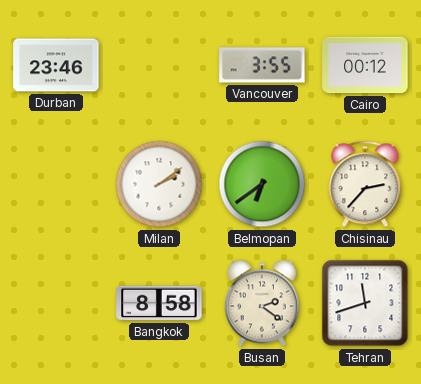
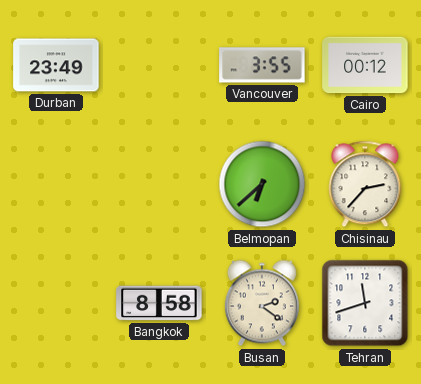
Durban: 23:46 -> 23:49
Milan: 2:09 -> none
Belmopan: 6:39 -> 6:38
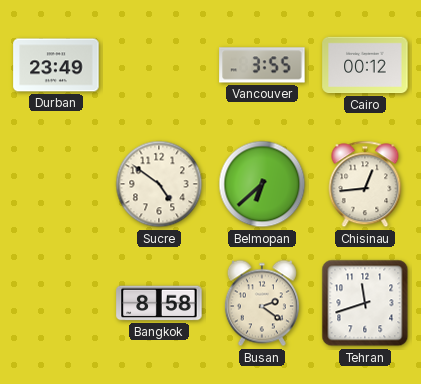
Sucre: none -> 4:51
Chisinau: 2:37 -> 12:44
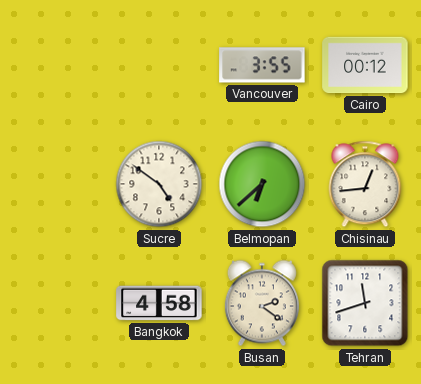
Durban: 23:49 -> none
Bangkok: 8:58 -> 4:58
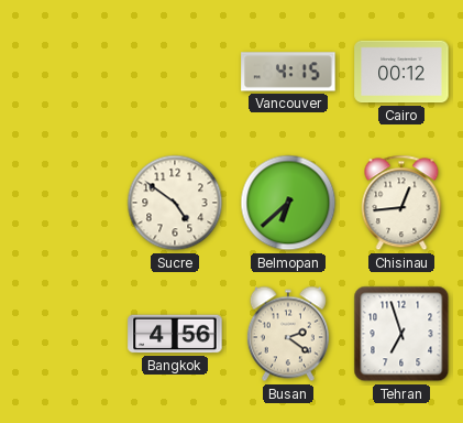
Vancouver: 3:55 -> 4:15
Bangkok: 4:58 -> 4:56
Tehran: 11:42 -> 6:57
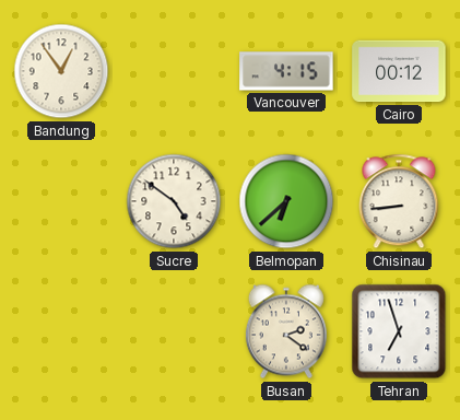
Bandung: none -> 12:54
Chisinau: 12:44 -> 8:44
Bangkok: 4:56 -> none
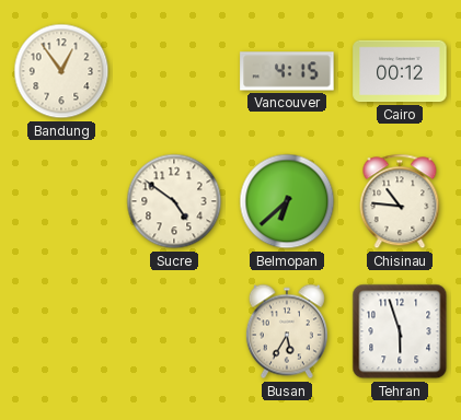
Chisinau: 8:44 -> 10:46
Busan: 2:21 -> 5:35
Tehran: 6:57 -> 5:57
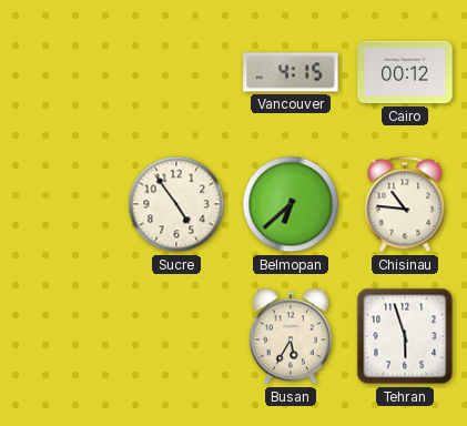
Bandung: 12:54 -> none
Sucre: 4:51 -> 4:54
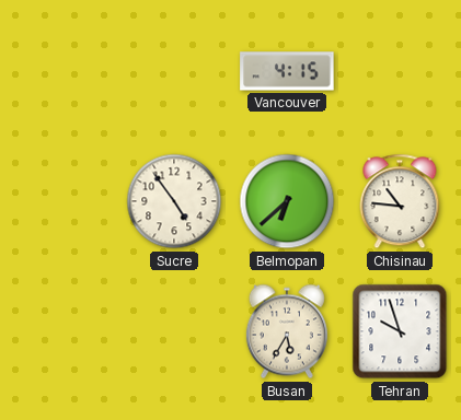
Cairo: 00:12 -> none
Tehran: 5:57 -> 9:57
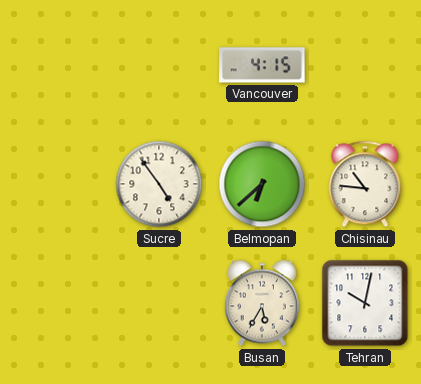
Tehran: 9:57 -> 10:02
